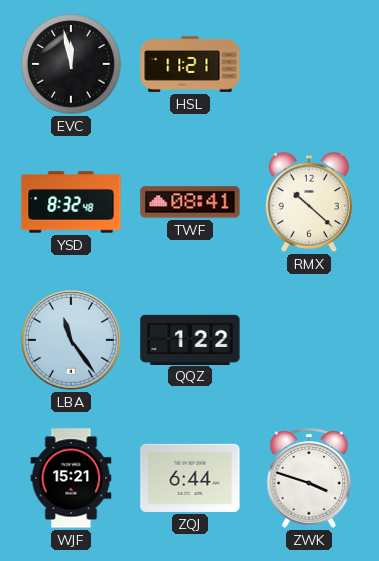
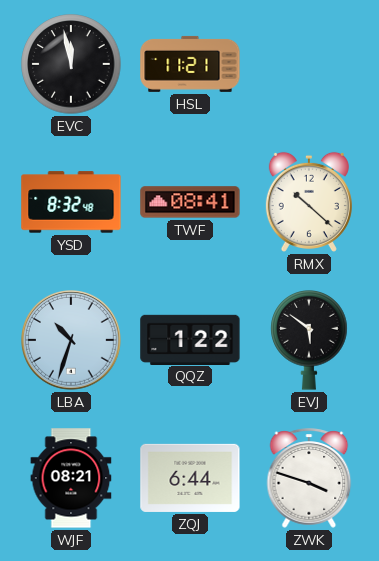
LBA: 11:24 -> 10:33
EVJ: none -> 5:51
WJF: 15:21 -> 08:21
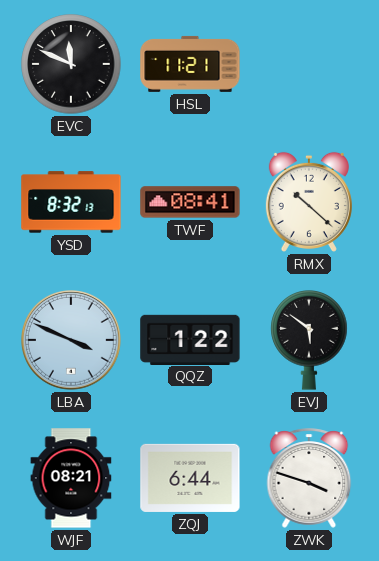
EVC: 11:58 -> 11:49
YSD: 8:32:48 -> 8:32:13
LBA: 10:33 -> 3:49
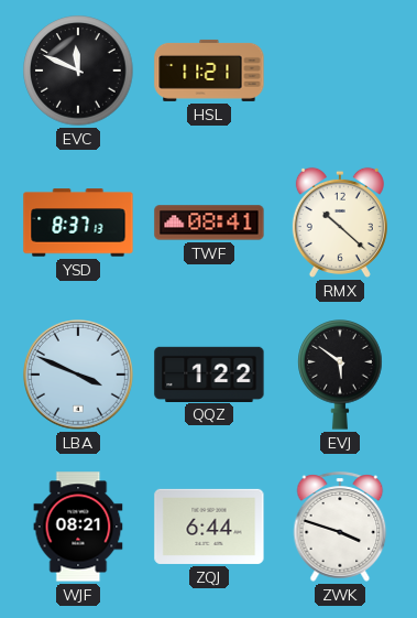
YSD: 8:32 -> 8:37
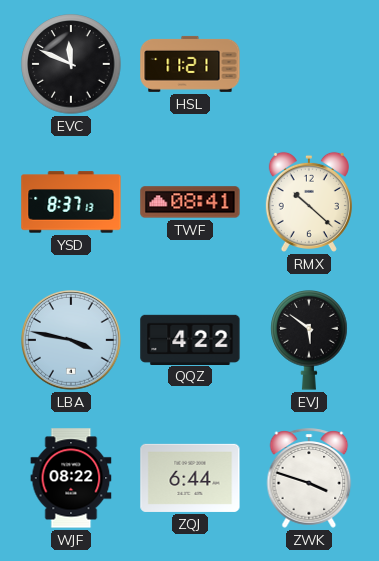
LBA: 3:49 -> 3:47
QQZ: 1:22 -> 4:22
WJF: 08:21 -> 08:22
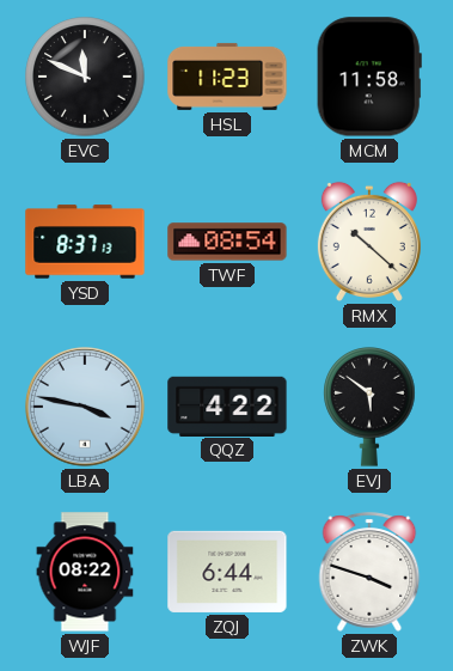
HSL: 11:21 -> 11:23
MCM: none -> 11:58
TWF: 08:41 -> 08:54
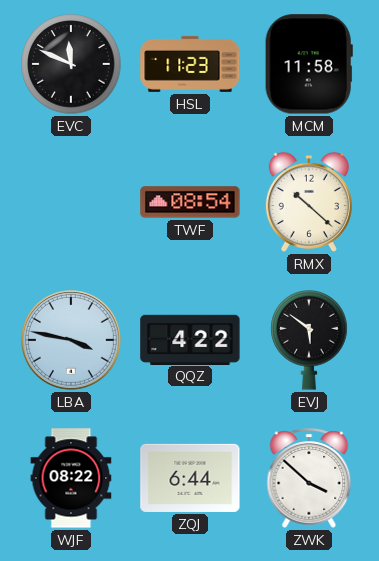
YSD: 8:37 -> none
ZWK: 3:48 -> 3:52
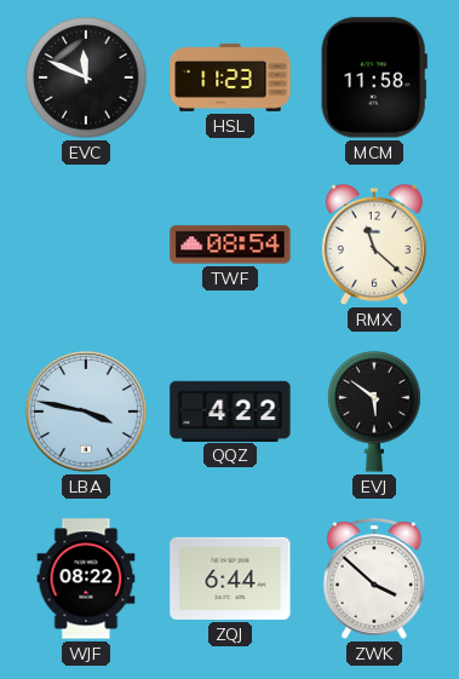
RMX: 10:22 -> 11:22
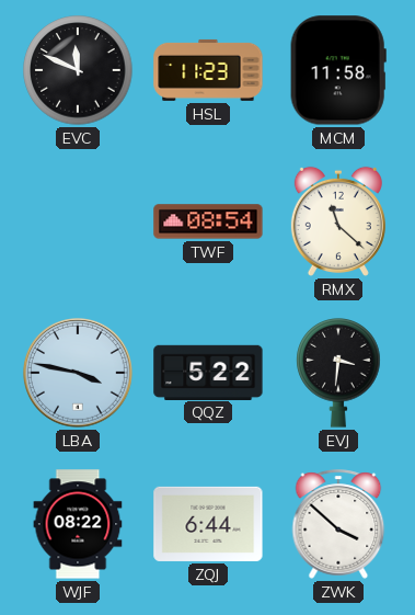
QQZ: 4:22 -> 5:22
EVJ: 5:51 -> 3:31
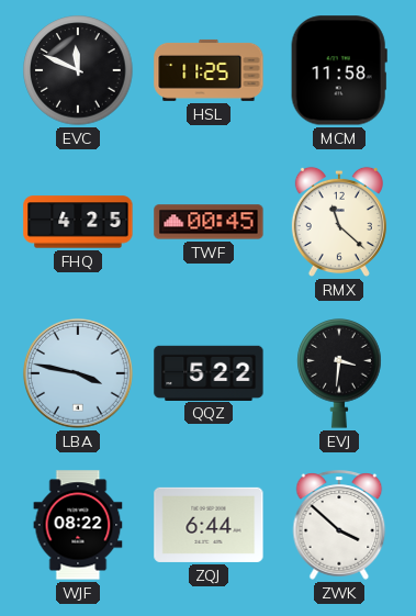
HSL: 11:23 -> 11:25
FHQ: none -> 4:25
TWF: 08:54 -> 00:45
